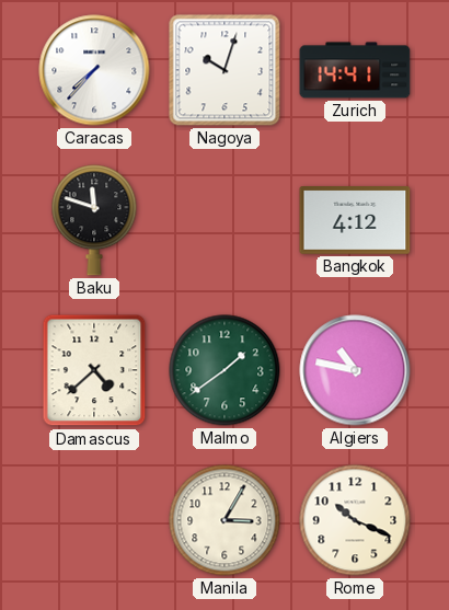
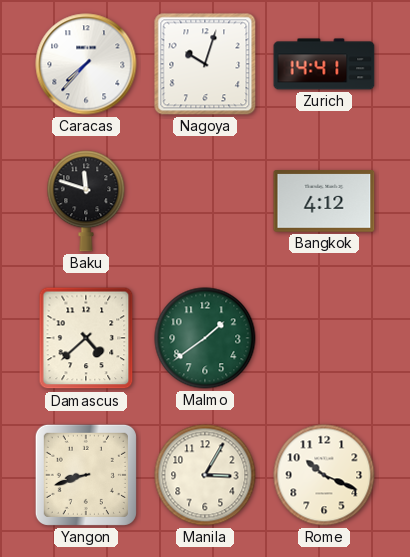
Algiers: 10:47 -> none
Yangon: none -> 8:42
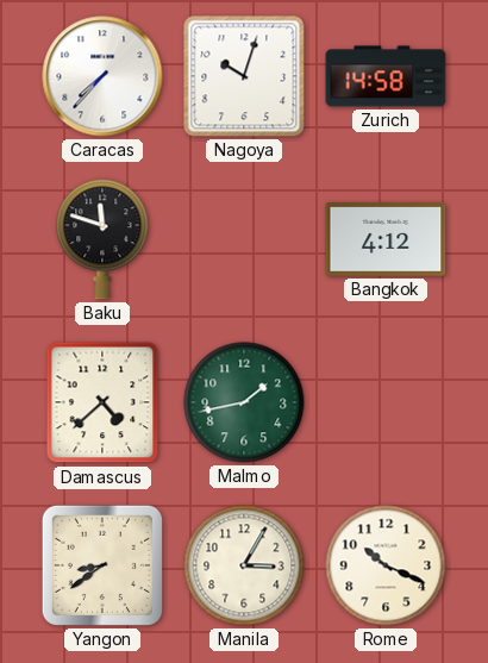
Zurich: 14:41 -> 14:58
Malmo: 1:39 -> 1:43
Yangon: 8:42 -> 8:39
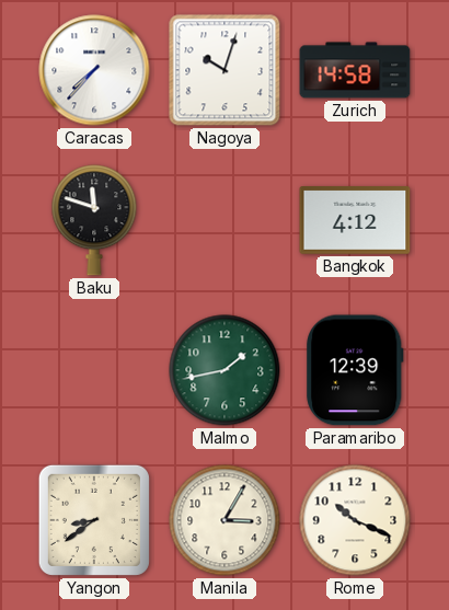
Damascus: 4:38 -> none
Paramaribo: none -> 12:39
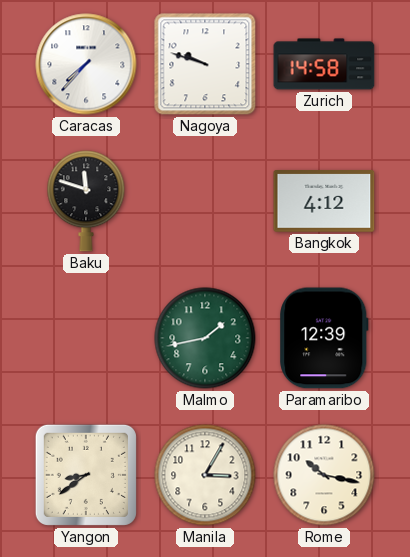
Nagoya: 10:03 -> 9:48
Rome: 10:19 -> 10:17
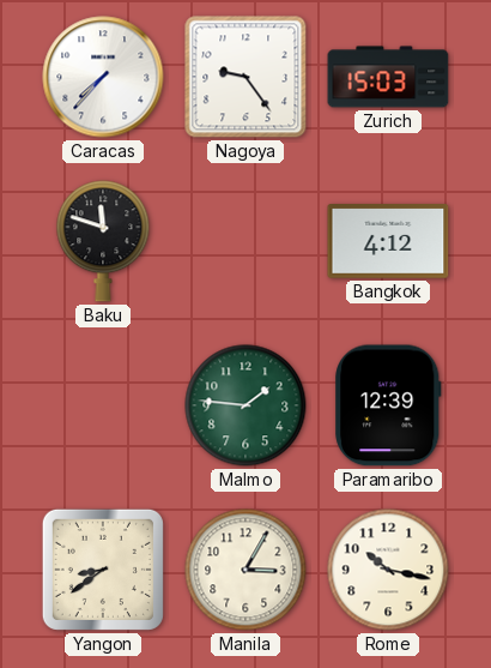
Nagoya: 9:48 -> 9:24
Zurich: 14:58 -> 15:03
Malmo: 1:43 -> 1:46
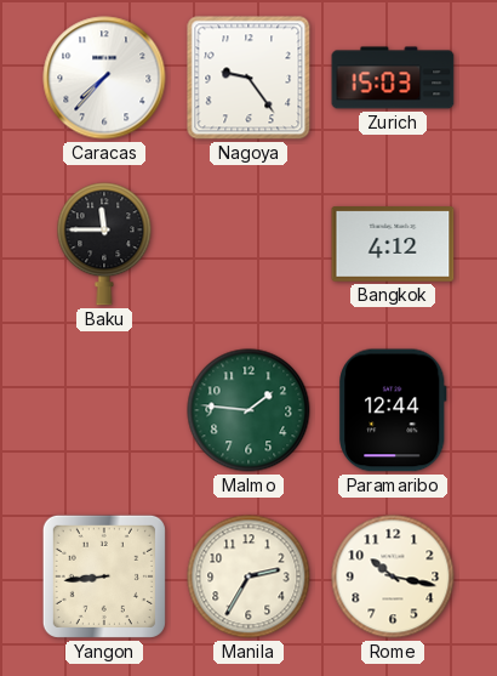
Baku: 11:48 -> 11:45
Paramaribo: 12:39 -> 12:44
Yangon: 8:39 -> 8:44
Manila: 3:05 -> 2:35
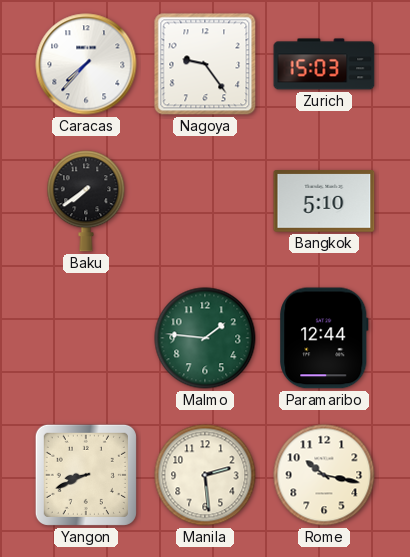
Baku: 11:45 -> 7:39
Bangkok: 4:12 -> 5:10
Yangon: 8:44 -> 8:41
Manila: 2:35 -> 2:29
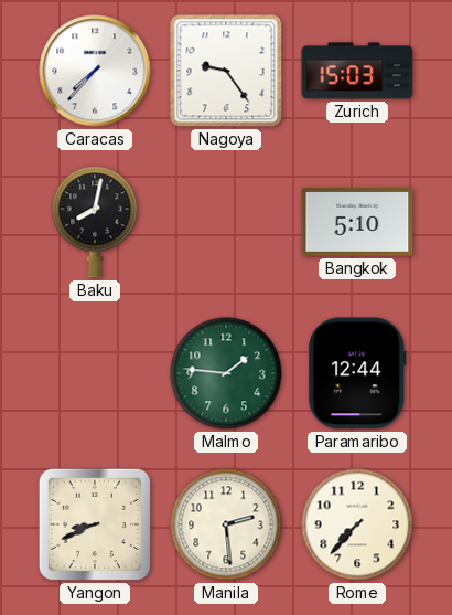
Baku: 7:39 -> 8:02
Rome: 10:17 -> 7:37
